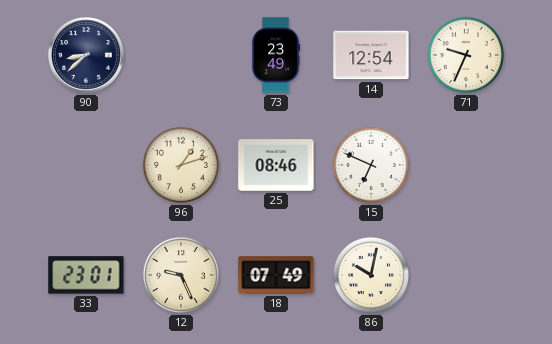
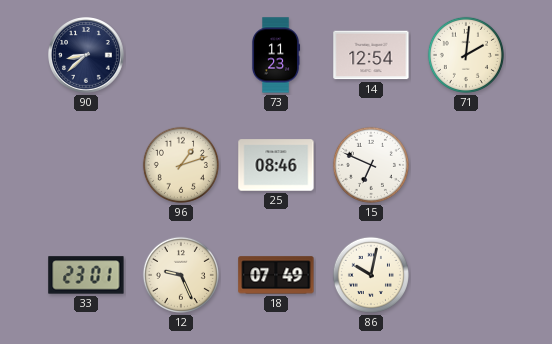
73: 23:49 -> 11:23
71: 9:34 -> 2:01
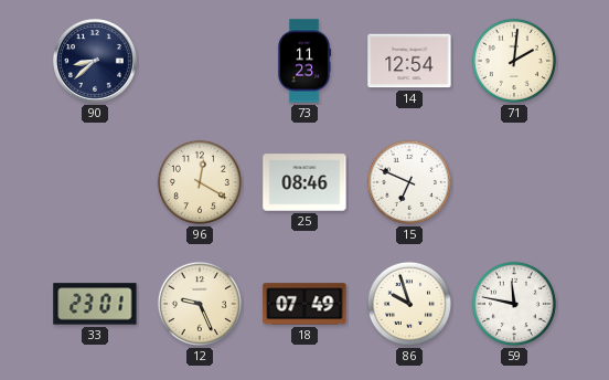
96: 1:12 -> 12:20
86: 10:02 -> 9:57
59: none -> 11:47
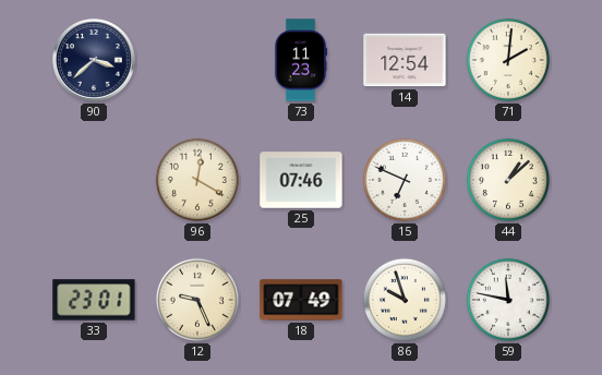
90: 8:38 -> 3:38
25: 08:46 -> 07:46
44: none -> 1:08
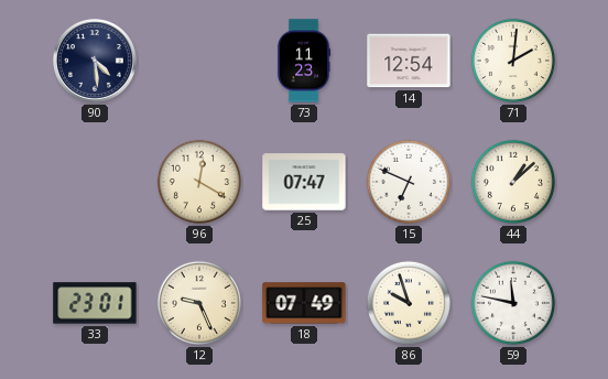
90: 3:38 -> 4:29
25: 07:46 -> 07:47
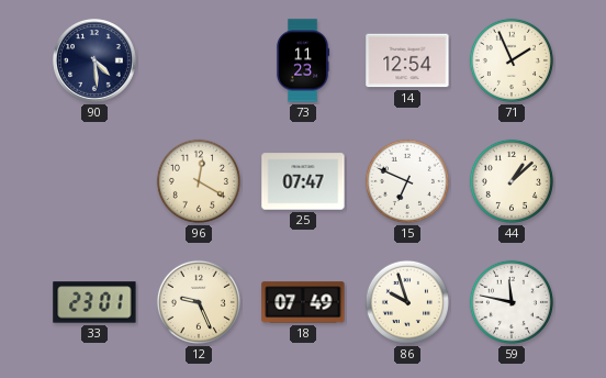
71: 2:01 -> 1:56
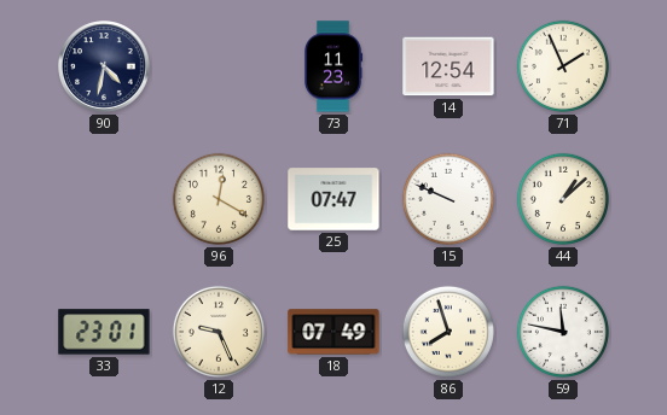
90: 4:29 -> 4:32
15: 6:49 -> 9:49
86: 9:57 -> 7:57
